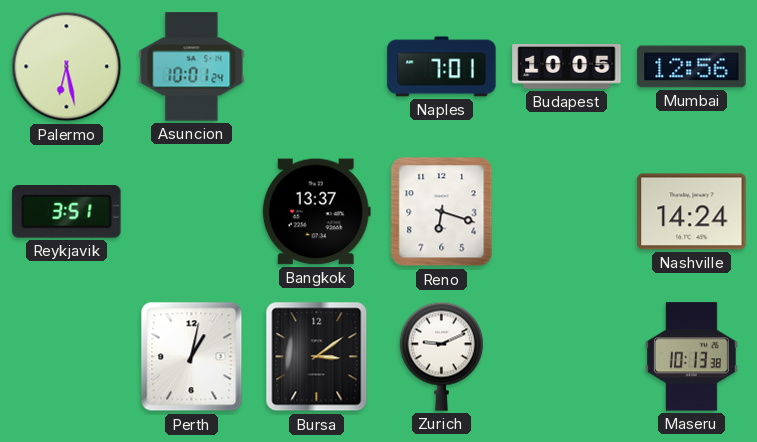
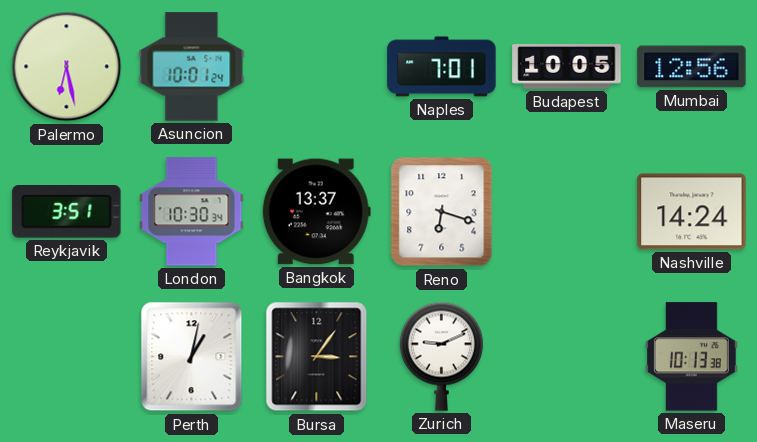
London: none -> 10:30
Bursa: 3:09 -> 3:06
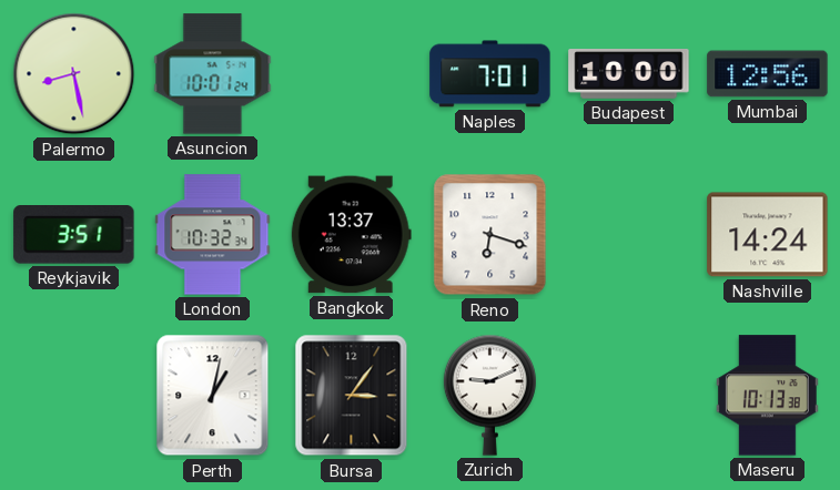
Palermo: 6:28 -> 8:28
Budapest: 10:05 -> 10:00
London: 10:30 -> 10:32
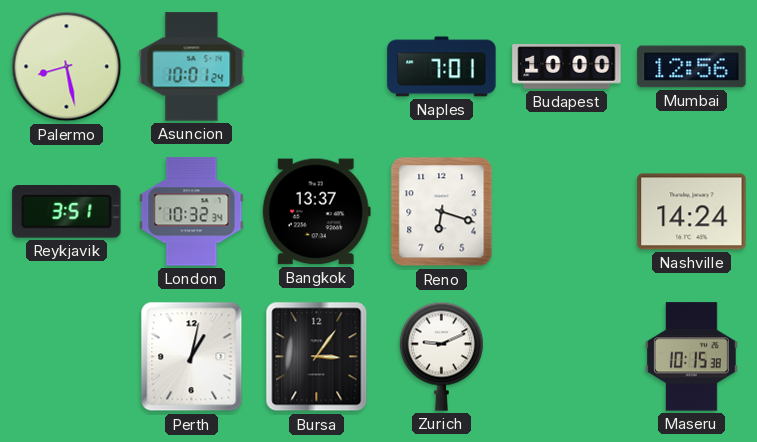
Maseru: 10:13 -> 10:15
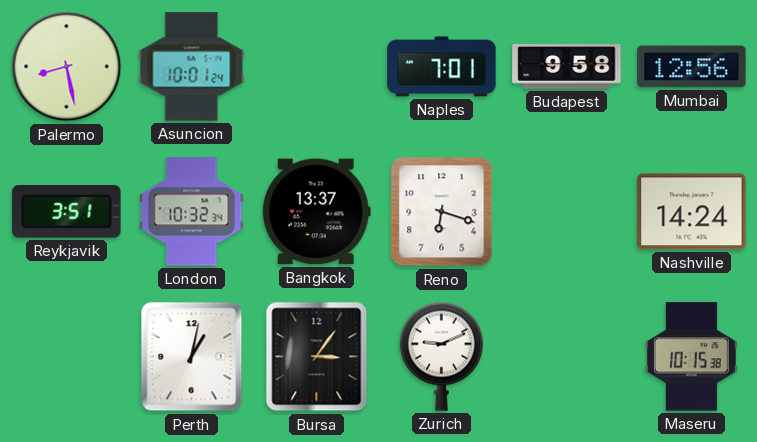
Budapest: 10:00 -> 9:58
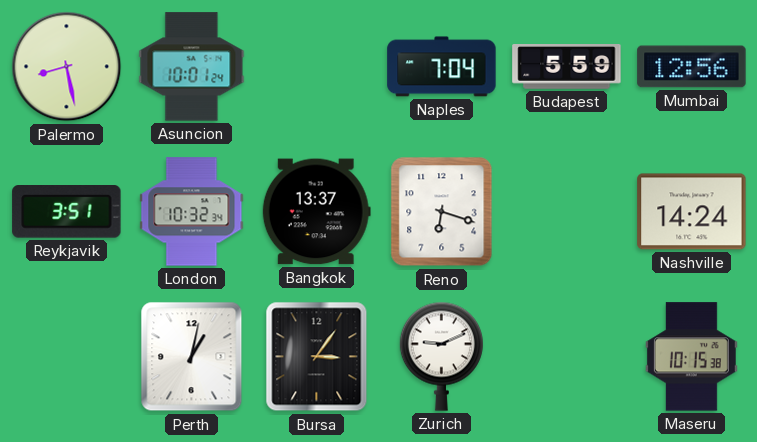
Naples: 7:01 -> 7:04
Budapest: 9:58 -> 5:59
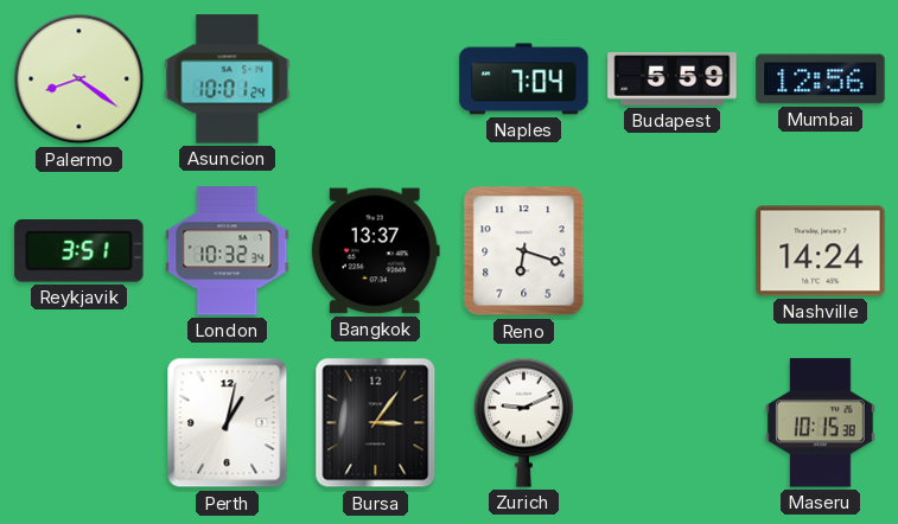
Palermo: 8:28 -> 8:21
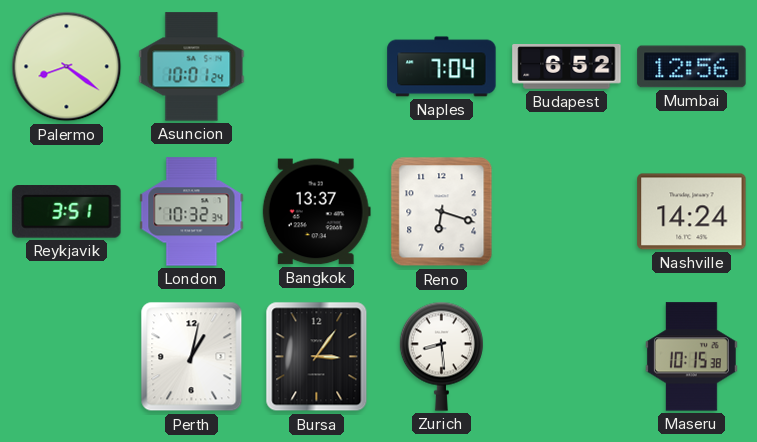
Budapest: 5:59 -> 6:52
Zurich: 9:11 -> 8:29
